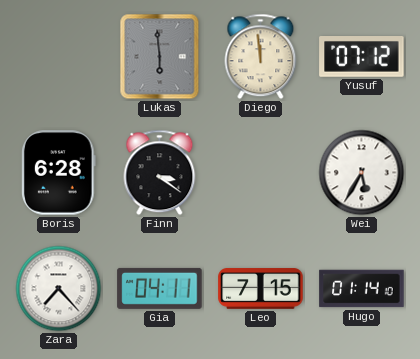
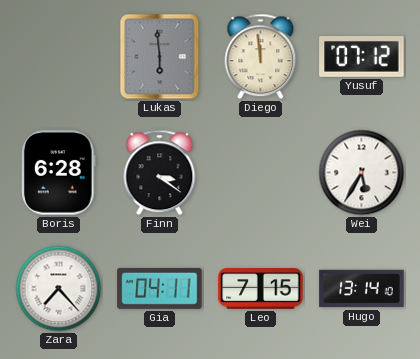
Hugo: 01:14 -> 13:14
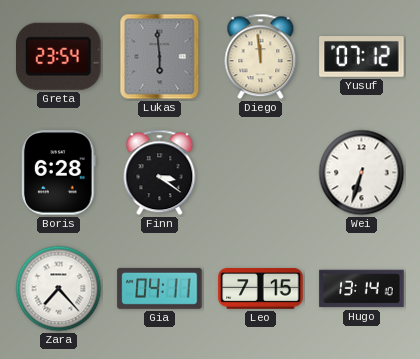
Greta: none -> 23:54
Wei: 5:35 -> 6:33
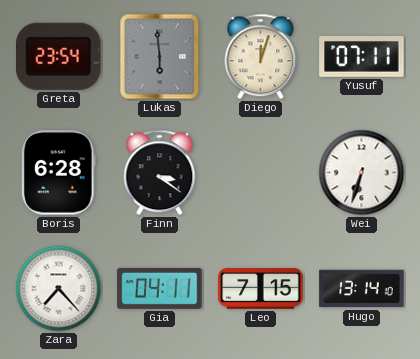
Diego: 11:59 -> 12:03
Yusuf: 07:12 -> 07:11
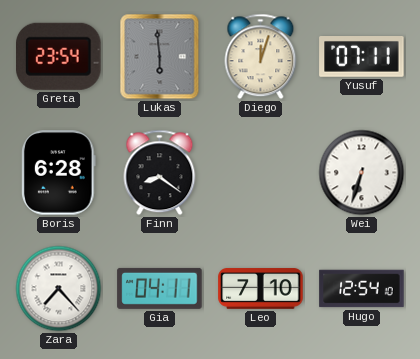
Finn: 3:21 -> 8:21
Leo: 7:15 -> 7:10
Hugo: 13:14 -> 12:54
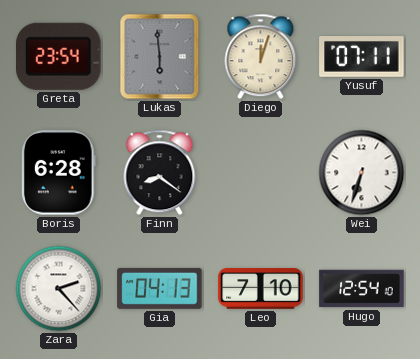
Zara: 7:23 -> 2:23
Gia: 04:11 -> 04:13
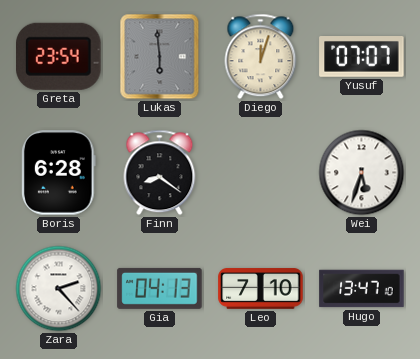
Yusuf: 07:11 -> 07:07
Wei: 6:33 -> 5:33
Hugo: 12:54 -> 13:47
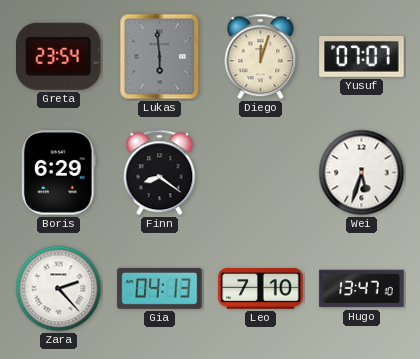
Boris: 6:28 -> 6:29
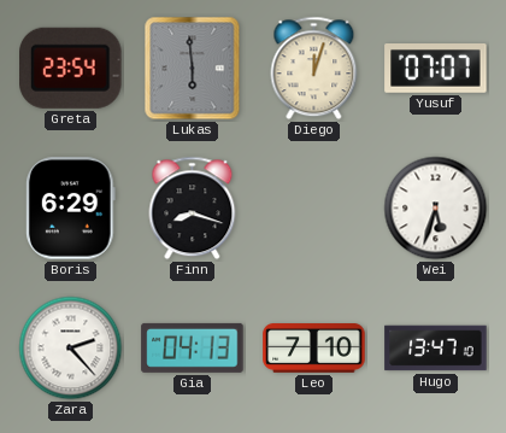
Finn: 8:21 -> 8:18
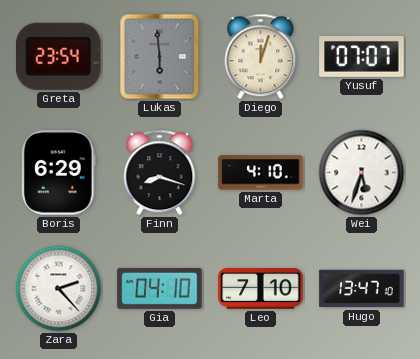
Marta: none -> 4:10
Gia: 04:13 -> 04:10
